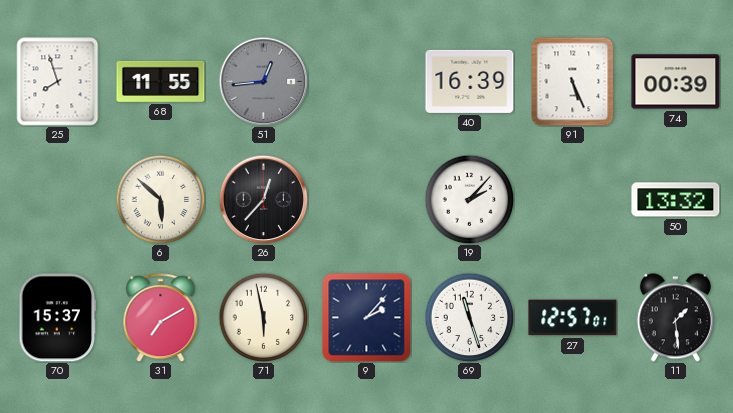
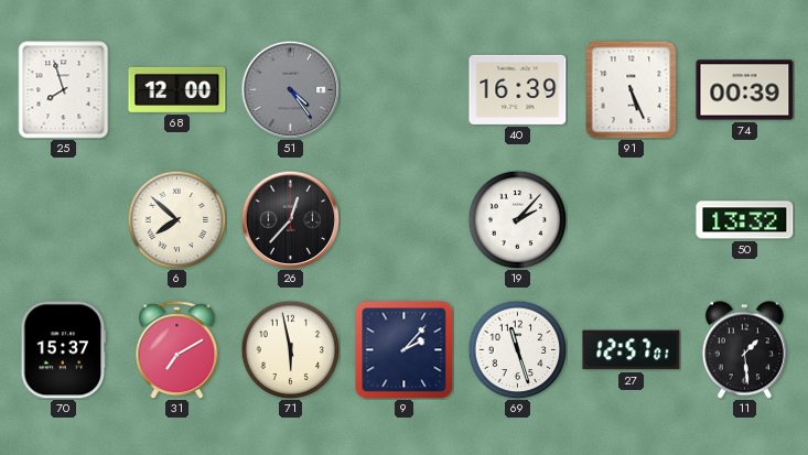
68: 11:55 -> 12:00
51: 12:44 -> 4:24
6: 5:52 -> 7:52
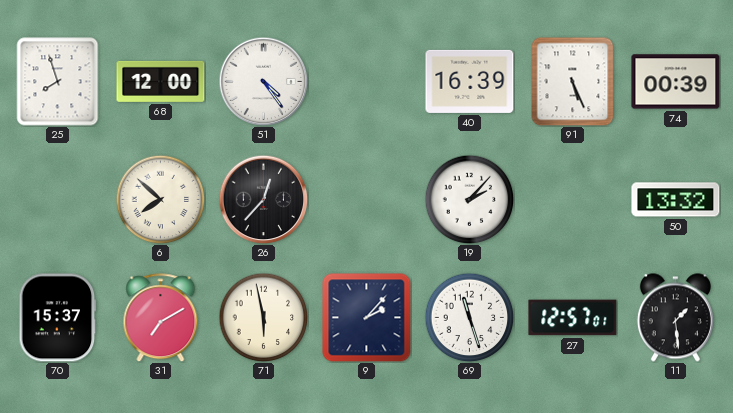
51 dial: grey -> white
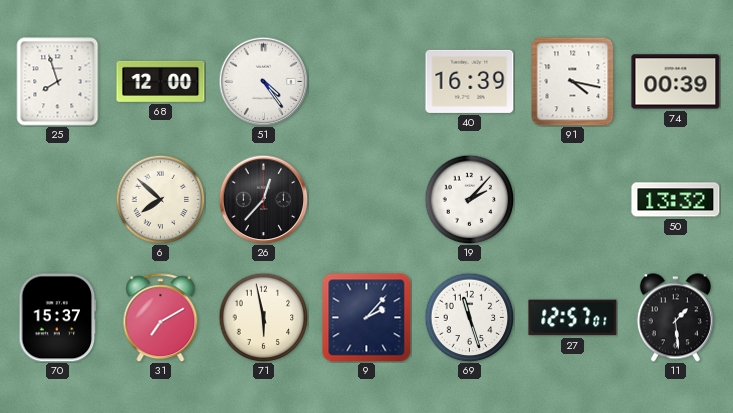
91: 5:26 -> 4:17
